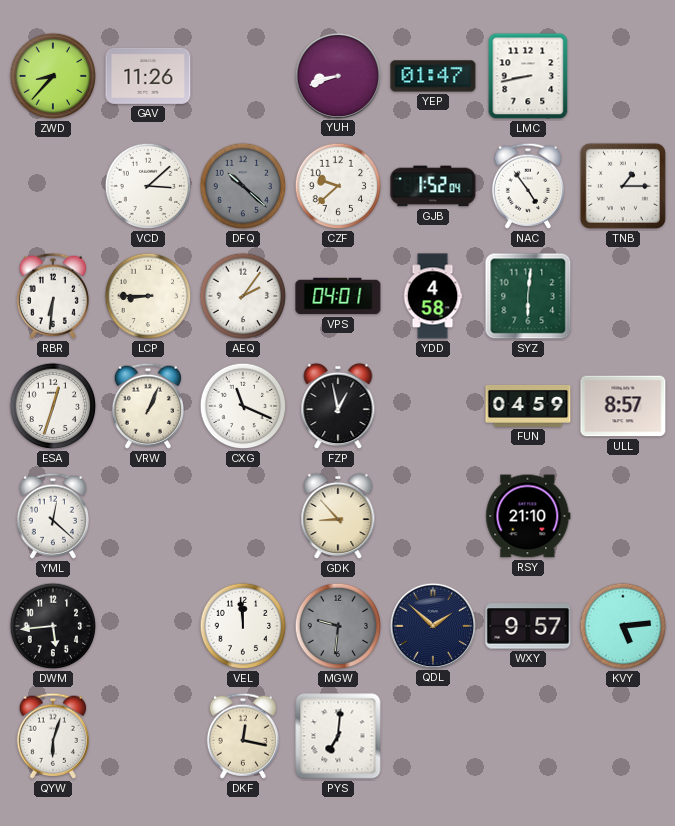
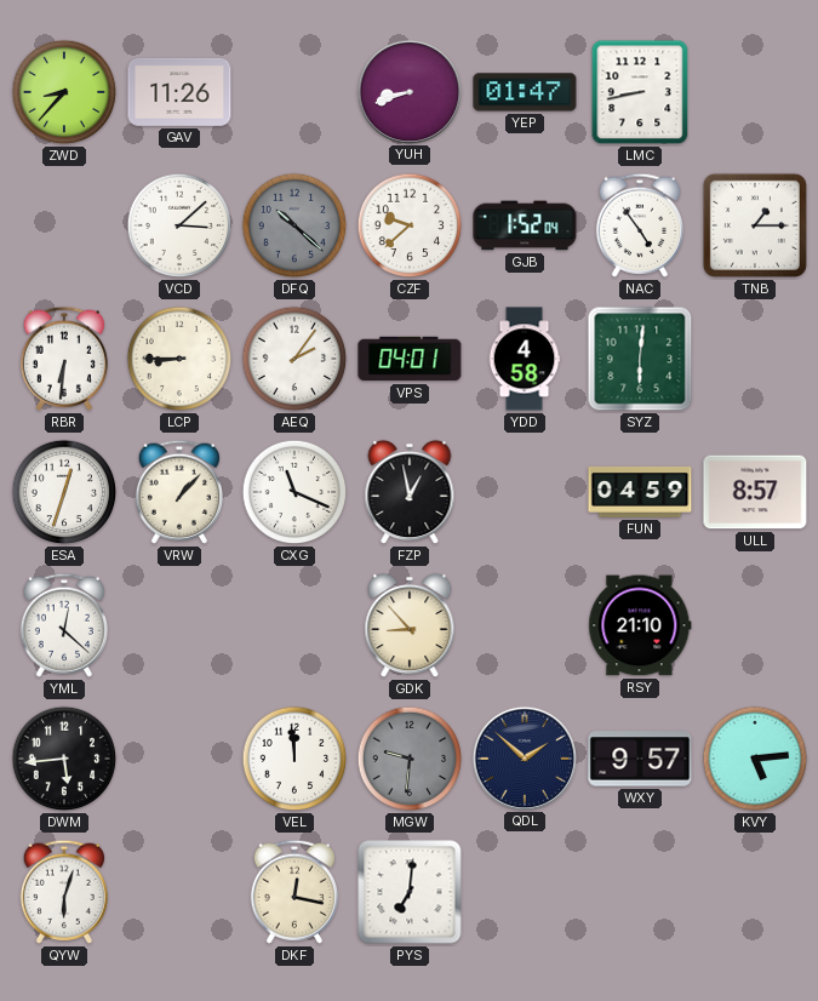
VRW: 1:04 -> 1:07
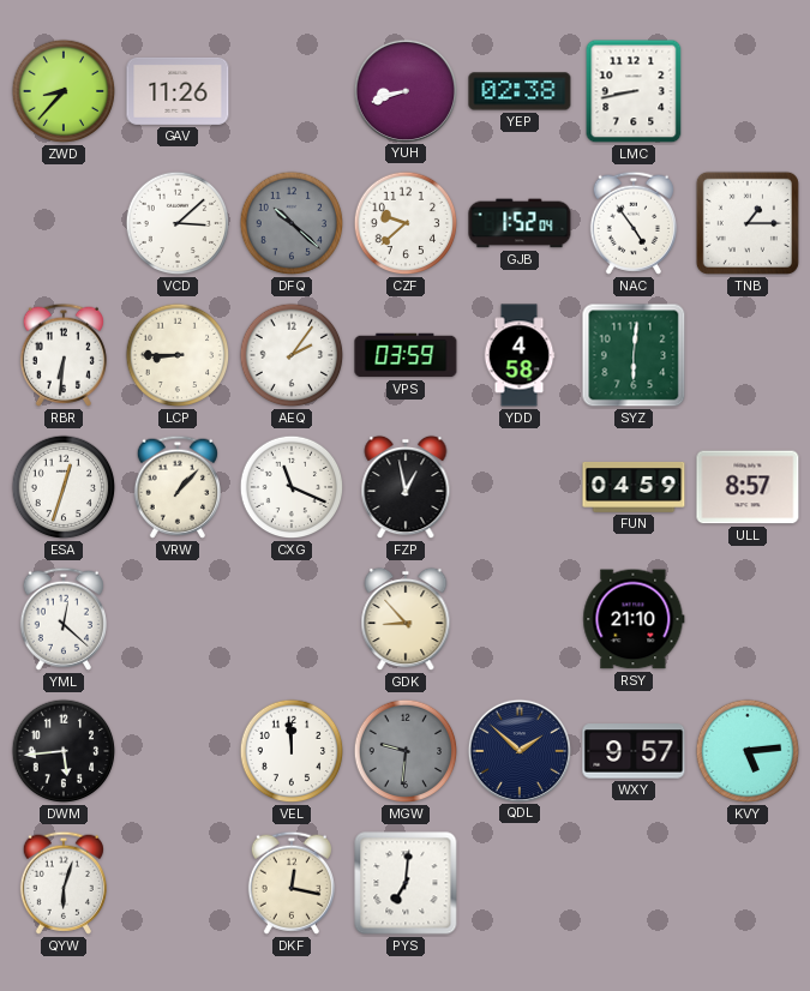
YEP: 01:47 -> 02:38
VPS: 04:01 -> 03:59
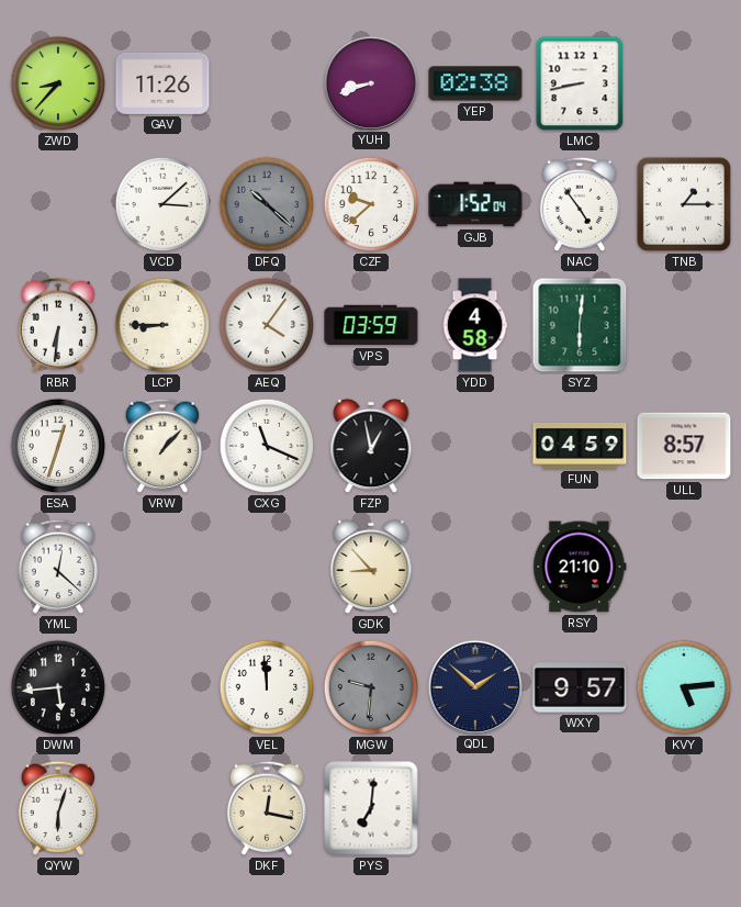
AEQ: 2:06 -> 4:06
